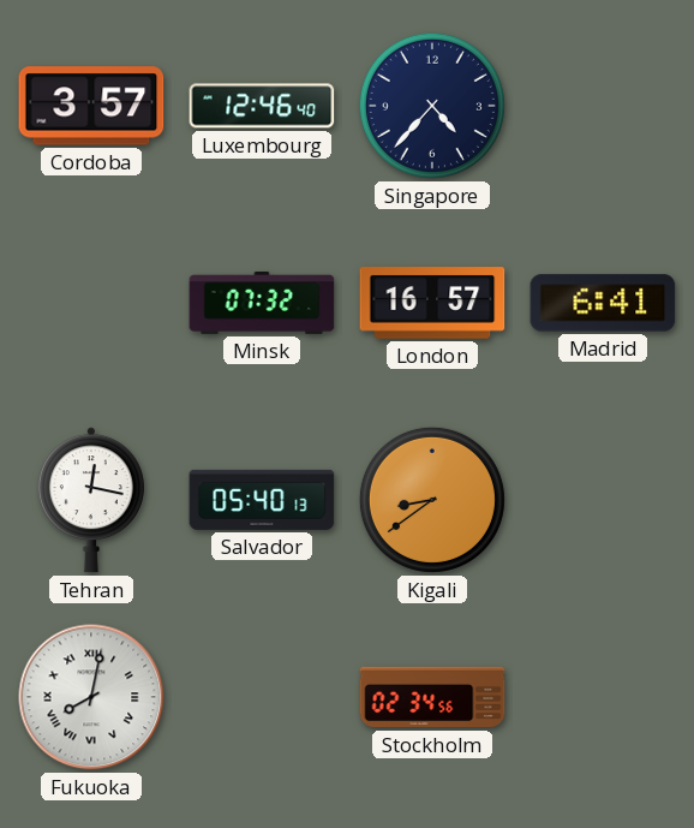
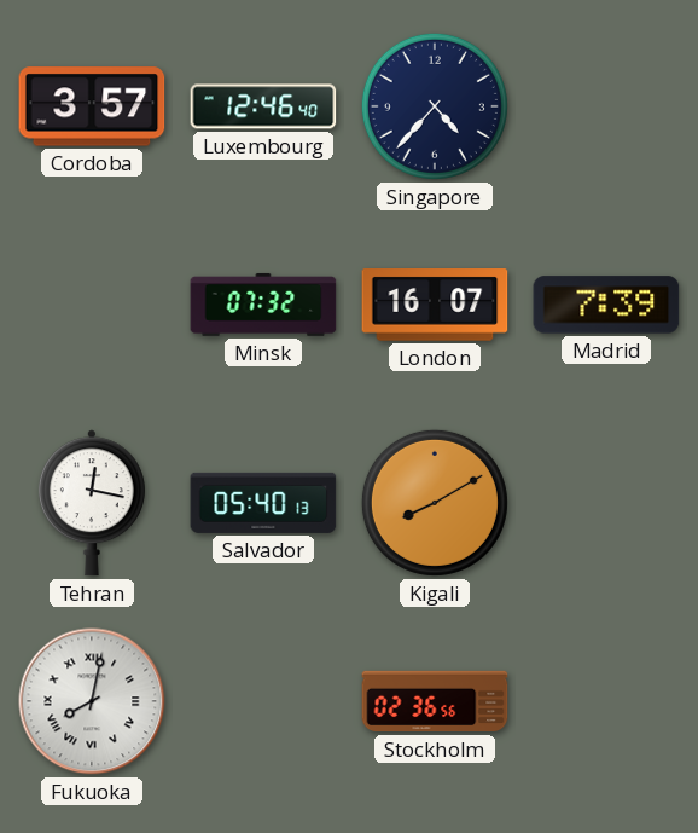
London: 16:57 -> 16:07
Madrid: 6:41 -> 7:39
Kigali: 8:39 -> 8:10
Stockholm: 02:34 -> 02:36
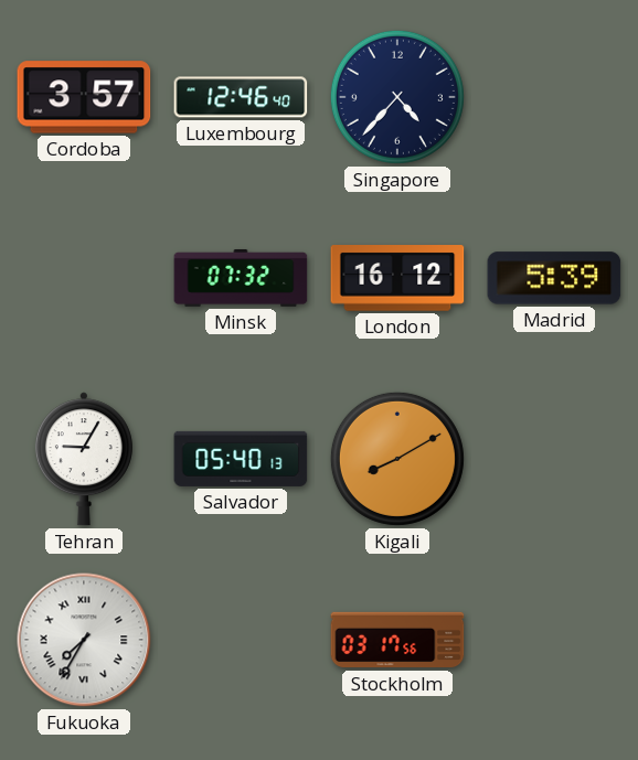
London: 16:07 -> 16:12
Madrid: 7:39 -> 5:39
Tehran: 12:17 -> 9:05
Fukuoka: 8:02 -> 7:35
Stockholm: 02:36 -> 03:17
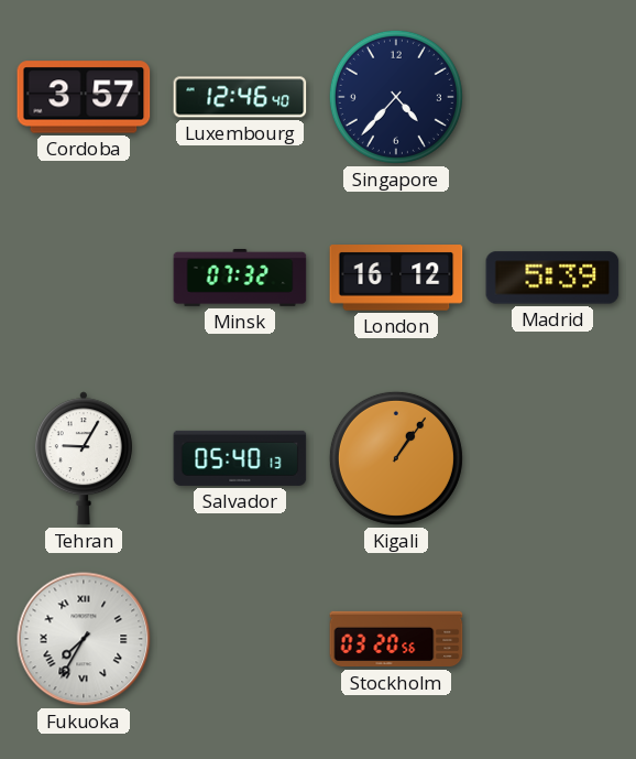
Kigali: 8:10 -> 1:06
Stockholm: 03:17 -> 03:20
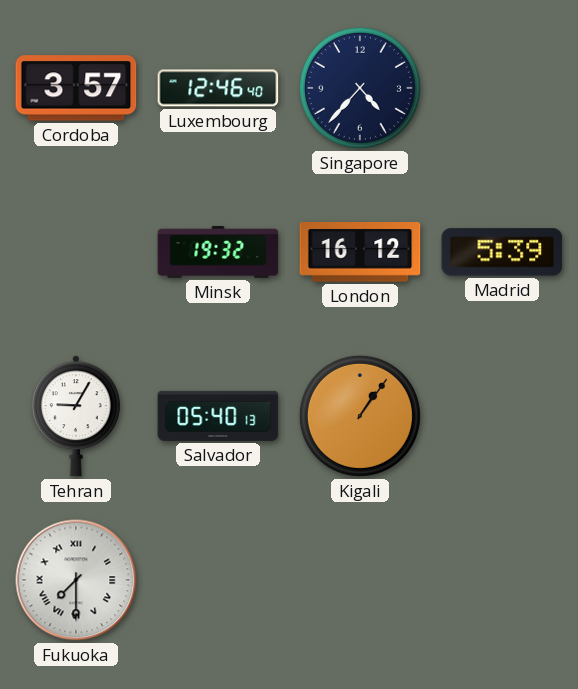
Minsk: 07:32 -> 19:32
Fukuoka: 7:35 -> 7:30
Stockholm: 03:20 -> none
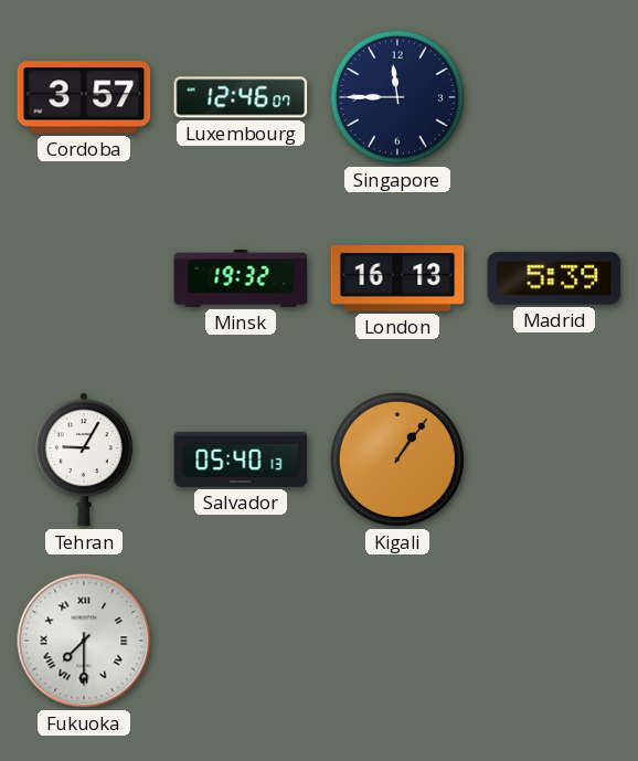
Luxembourg: 12:46:40 -> 12:46:07
Singapore: 4:37 -> 11:45
London: 16:12 -> 16:13
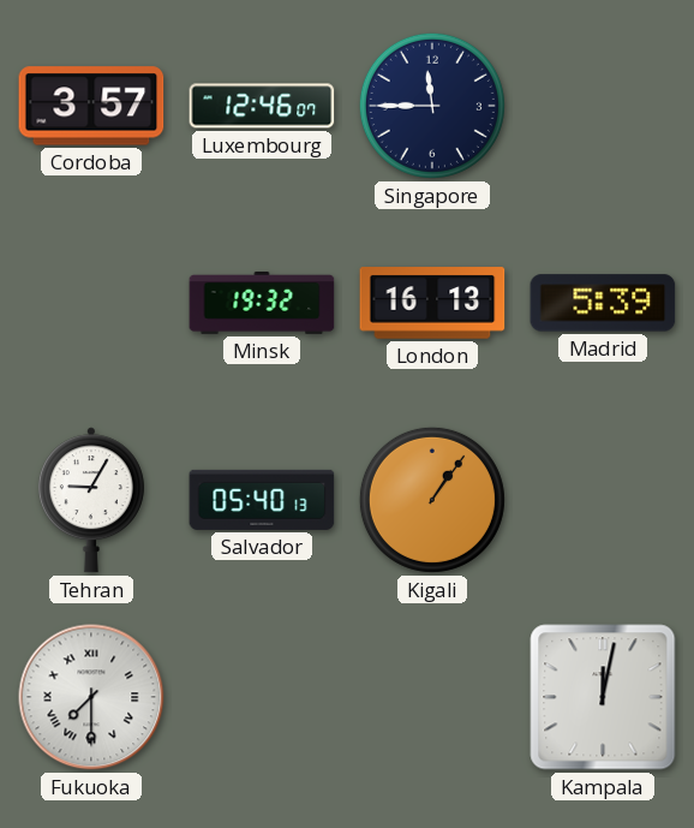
Kampala: none -> 12:02
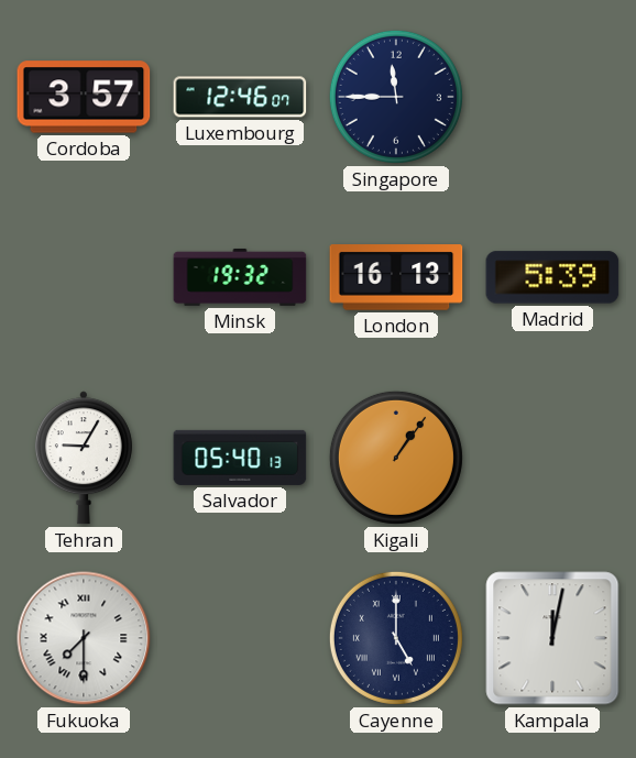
Cayenne: none -> 5:00
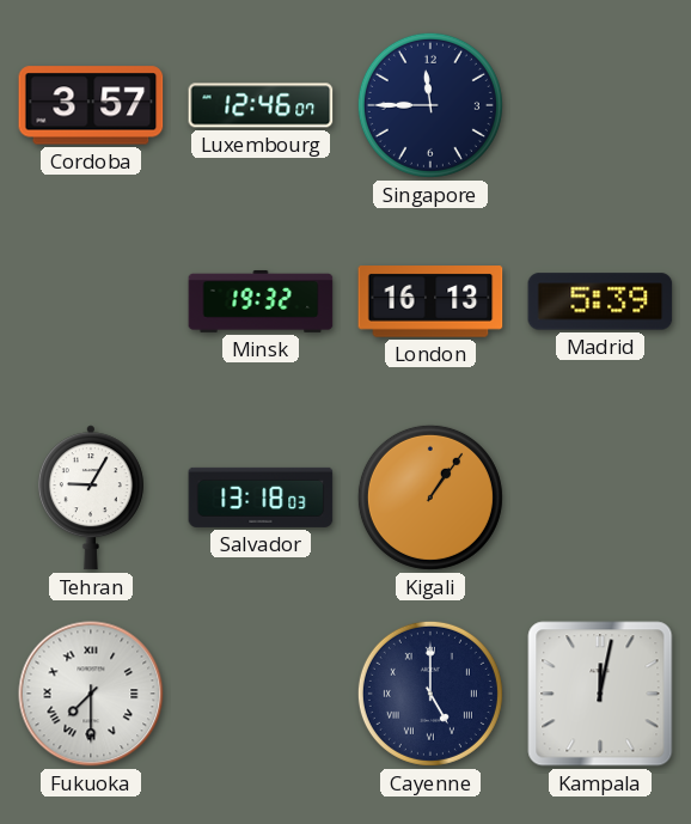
Salvador: 05:40 -> 13:18
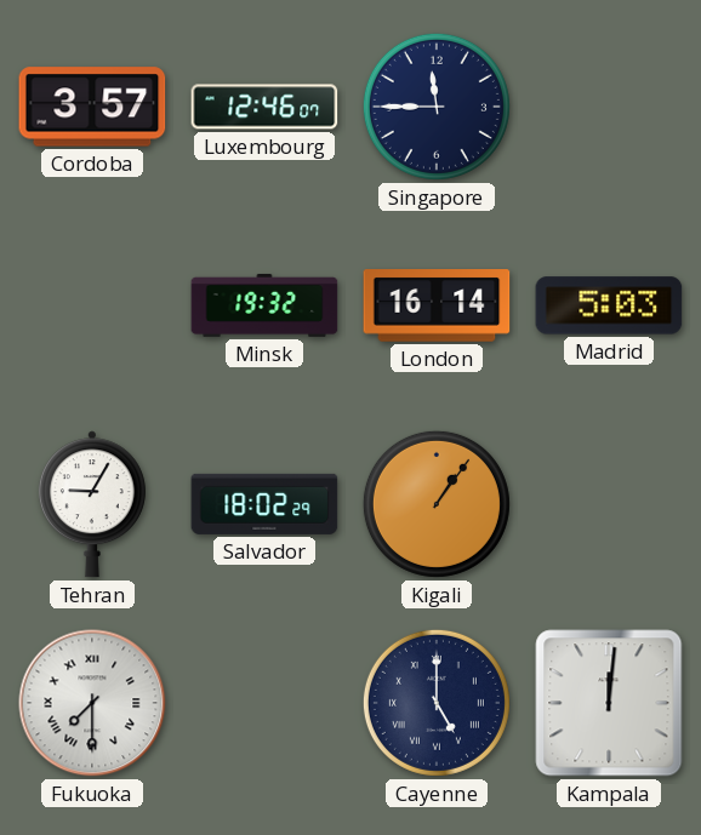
London: 16:13 -> 16:14
Madrid: 5:39 -> 5:03
Salvador: 13:18 -> 18:02
Kampala: 12:02 -> 12:01
